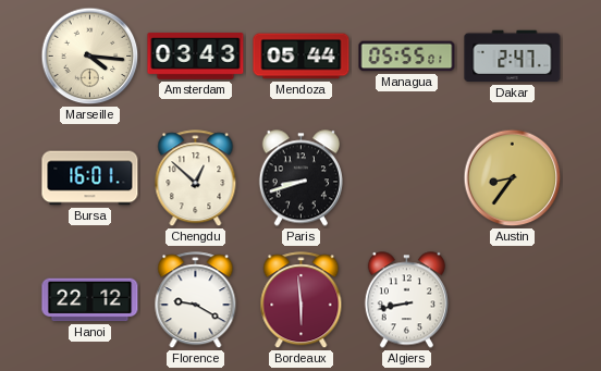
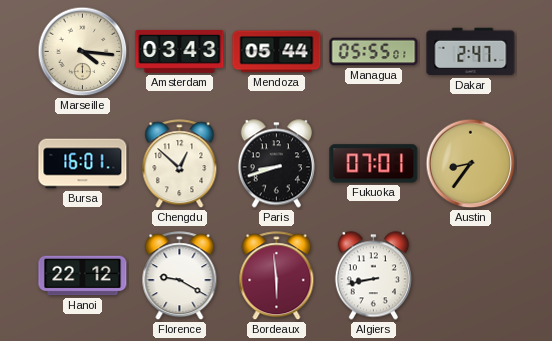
Fukuoka: none -> 07:01
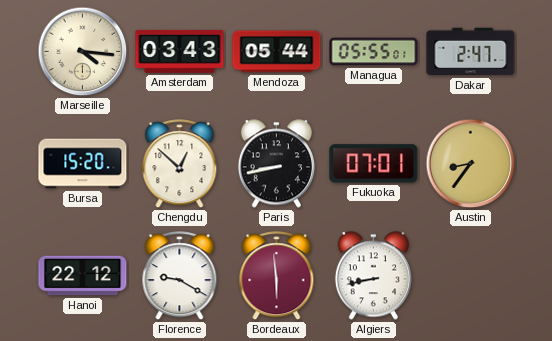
Bursa: 16:01 -> 15:20
Paris: 8:42 -> 8:43
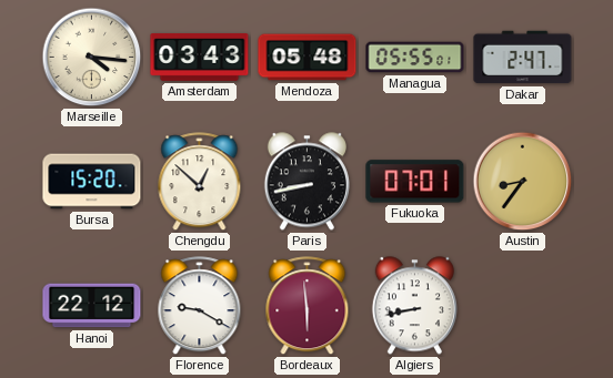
Mendoza: 05:44 -> 05:48
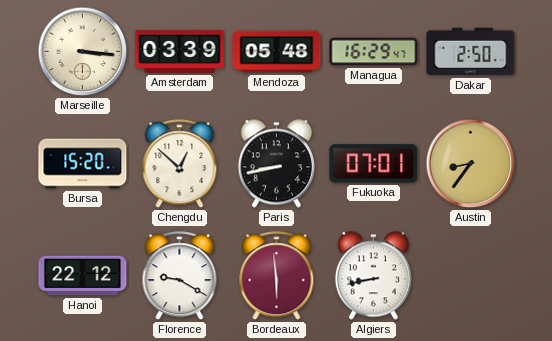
Marseille: 4:16 -> 3:16
Amsterdam: 03:43 -> 03:39
Managua: 05:55 -> 16:29
Dakar: 2:47 -> 2:50
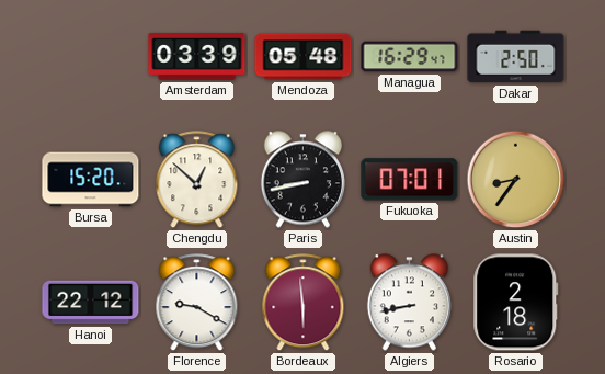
Marseille: 3:16 -> none
Rosario: none -> 2:18
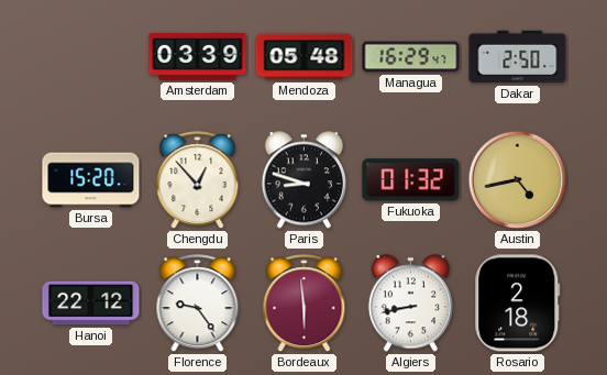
Chengdu: 12:52 -> 12:53
Paris: 8:43 -> 8:48
Fukuoka: 07:01 -> 01:32
Austin: 8:36 -> 4:43
Florence: 9:20 -> 9:24
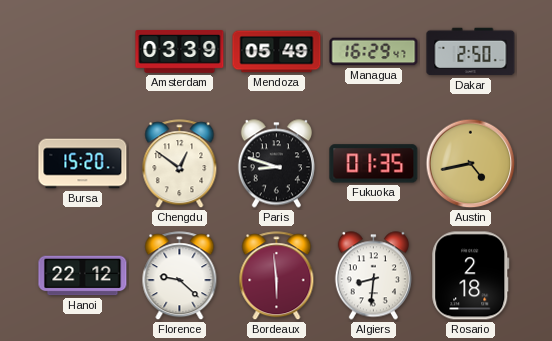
Mendoza: 05:48 -> 05:49
Chengdu: 12:53 -> 12:51
Fukuoka: 01:32 -> 01:35
Florence: 9:24 -> 9:22
Algiers: 8:43 -> 8:31
